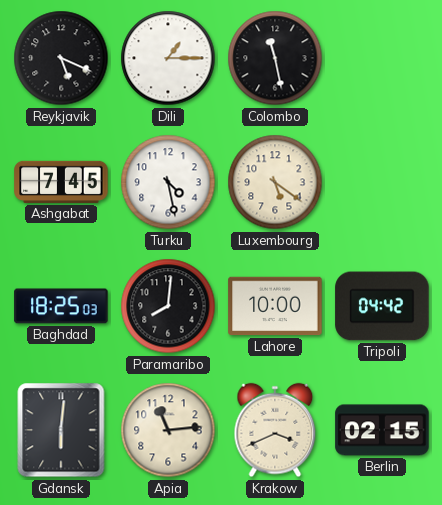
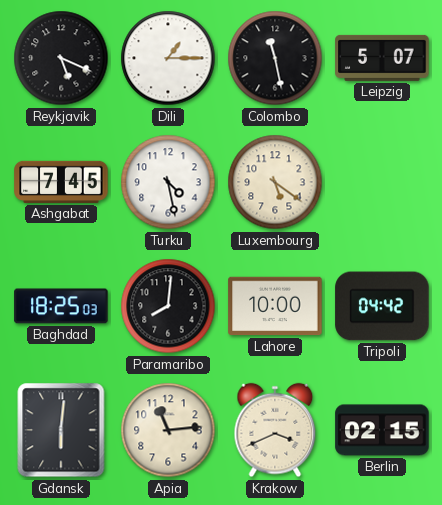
Leipzig: none -> 5:07
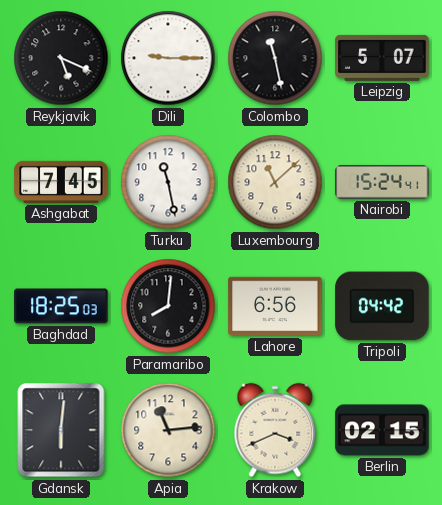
Dili: 1:15 -> 9:15
Turku: 4:28 -> 11:28
Luxembourg: 5:21 -> 11:08
Nairobi: none -> 15:24
Lahore: 10:00 -> 6:56
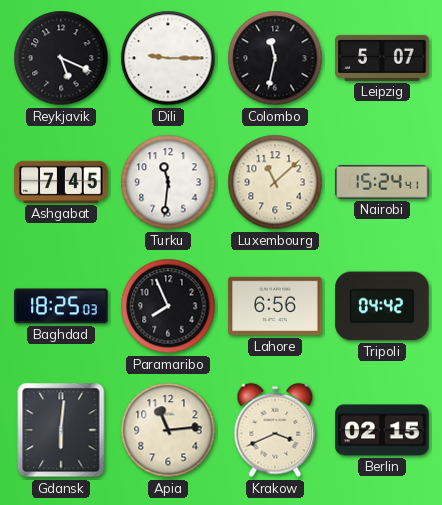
Colombo: 11:28 -> 11:32
Turku: 11:28 -> 11:31
Paramaribo: 8:01 -> 7:56
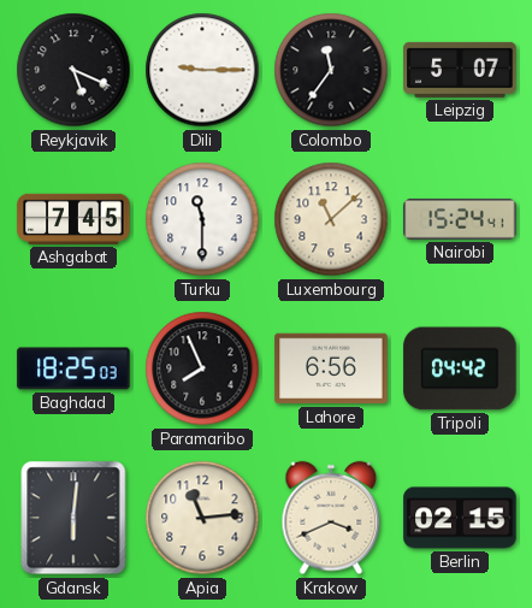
Colombo: 11:32 -> 11:36
Turku: 11:31 -> 11:30
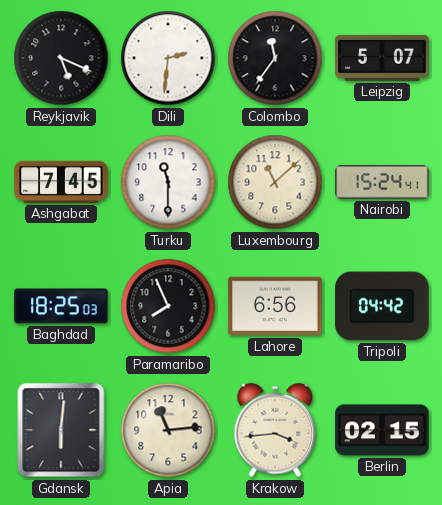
Dili: 9:15 -> 2:31
Krakow: 3:41 -> 3:44
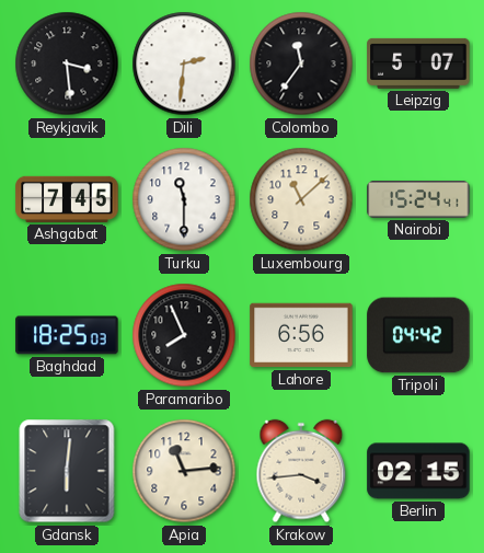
Reykjavik: 5:19 -> 3:29
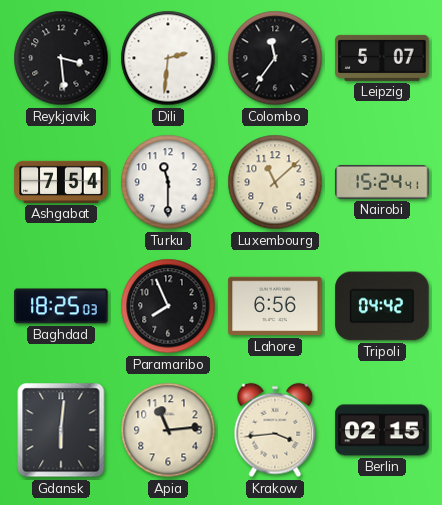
Ashgabat: 7:45 -> 7:54
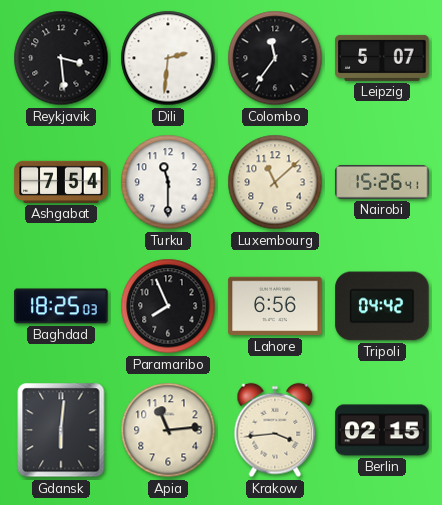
Nairobi: 15:24 -> 15:26
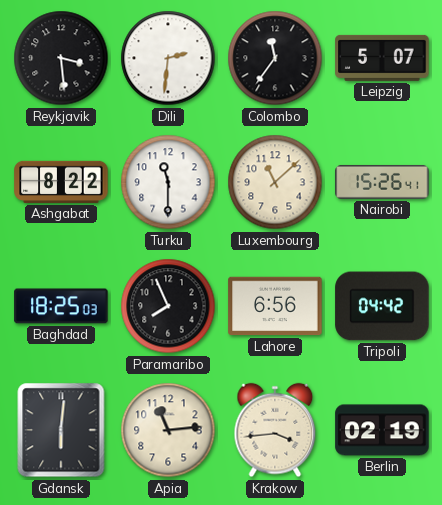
Ashgabat: 7:54 -> 8:22
Berlin: 02:15 -> 02:19
